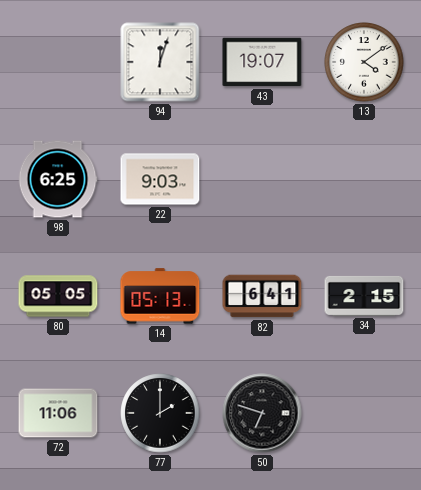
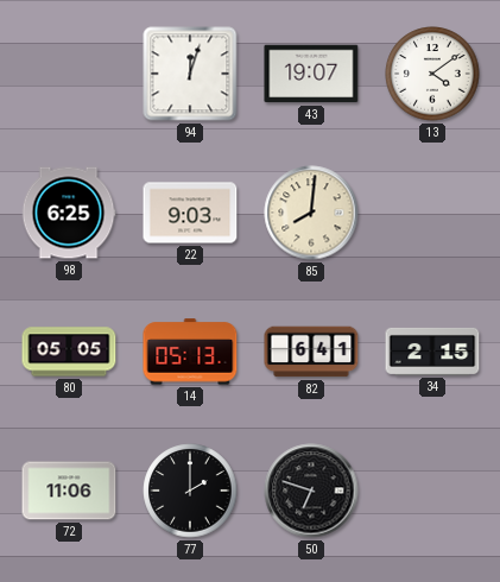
85: none -> 8:01
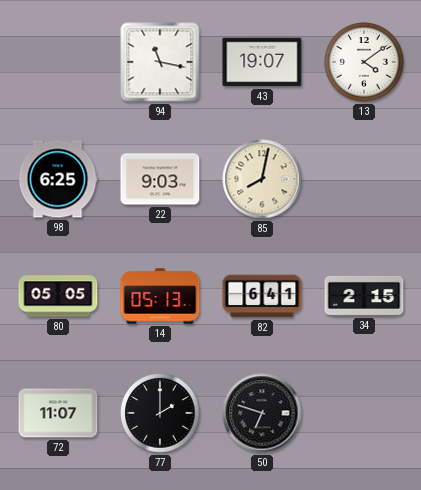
94: 12:03 -> 11:17
85: 8:01 -> 8:02
72: 11:06 -> 11:07
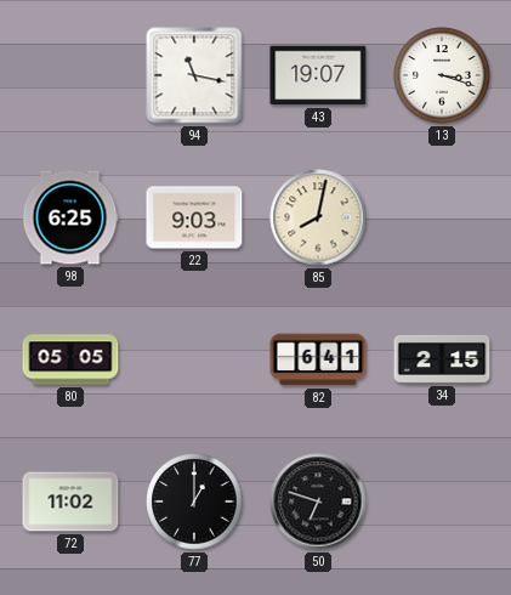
13: 4:09 -> 3:18
14: 05:13 -> none
72: 11:07 -> 11:02
77: 2:00 -> 1:00
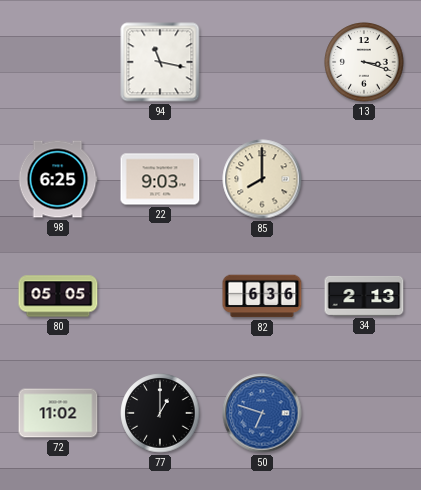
43: 19:07 -> none
85: 8:02 -> 8:00
82: 6:41 -> 6:36
34: 2:15 -> 2:13
50 dial: black -> blue
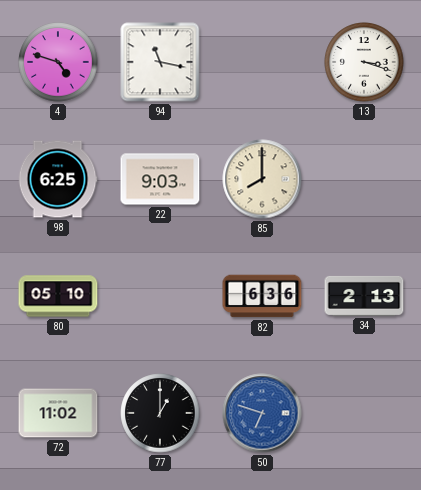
4: none -> 4:48
80: 05:05 -> 05:10
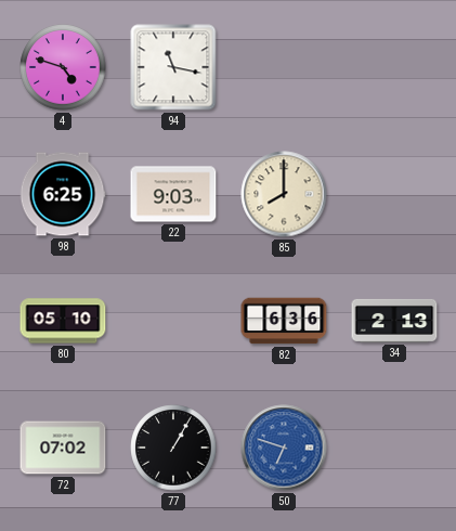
13: 3:18 -> none
72: 11:02 -> 07:02
77: 1:00 -> 1:05
